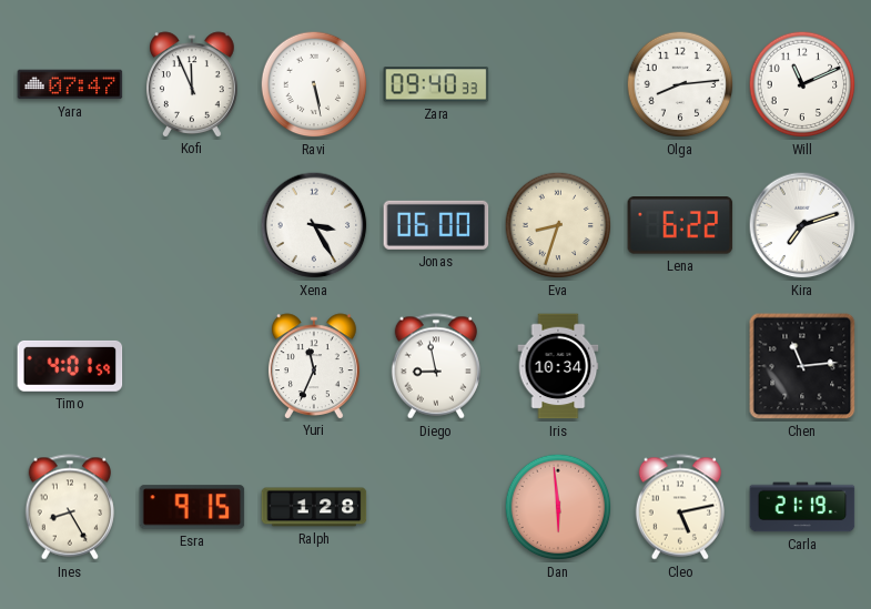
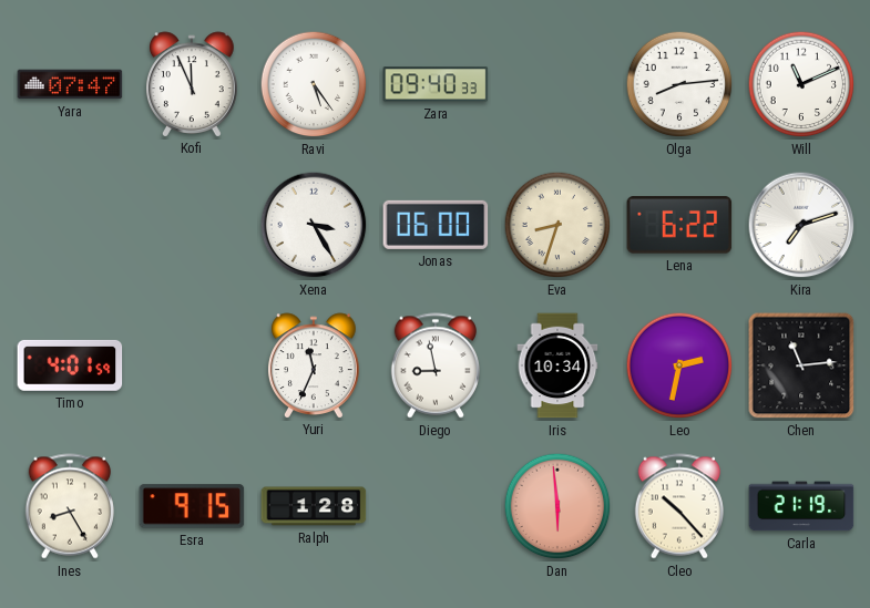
Ravi: 5:28 -> 5:24
Leo: none -> 2:32
Cleo: 5:13 -> 10:23
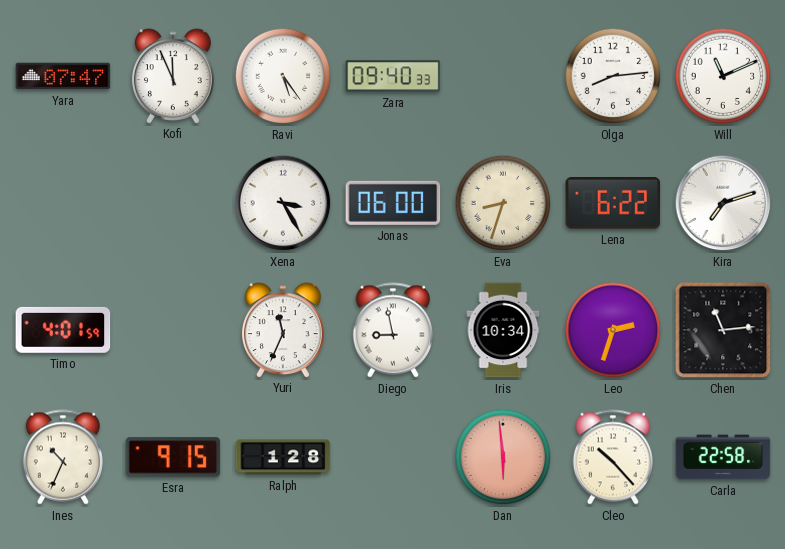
Leo: 2:32 -> 2:33
Ines: 8:25 -> 10:34
Carla: 21:19 -> 22:58
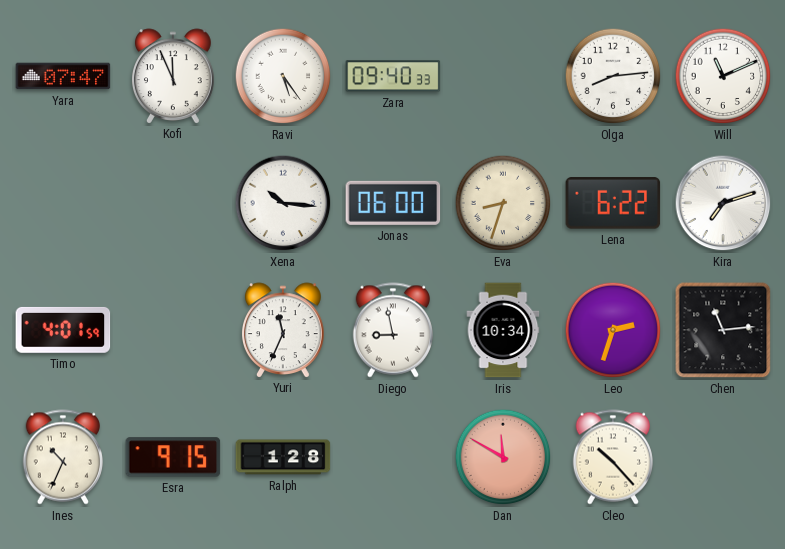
Xena: 3:25 -> 10:16
Dan: 5:59 -> 11:50
Carla: 22:58 -> none
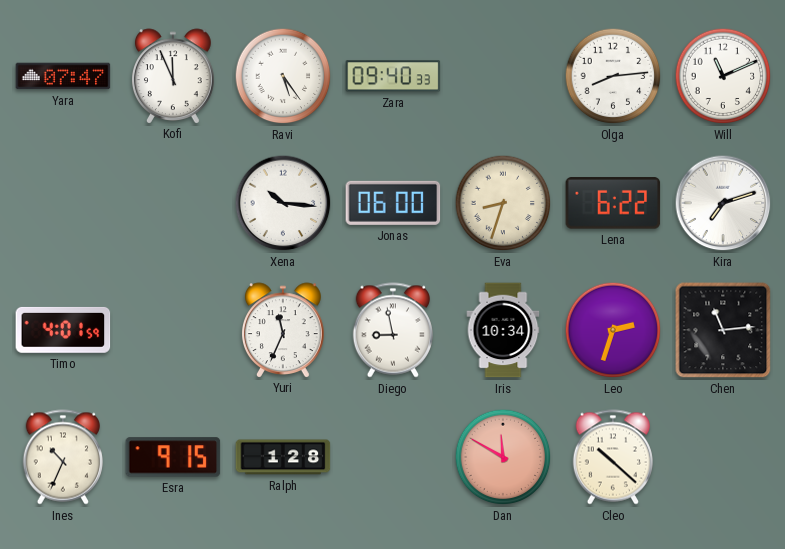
Cleo: 10:23 -> 10:22
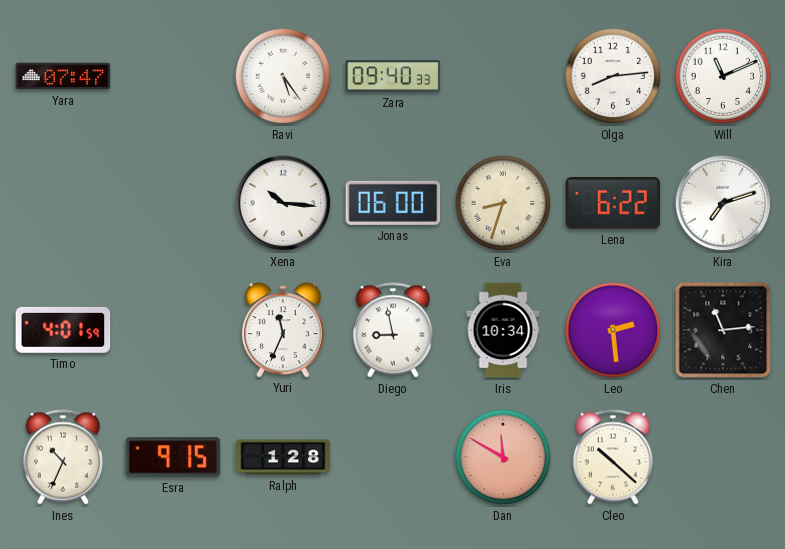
Kofi: 11:56 -> none
Leo: 2:33 -> 2:29
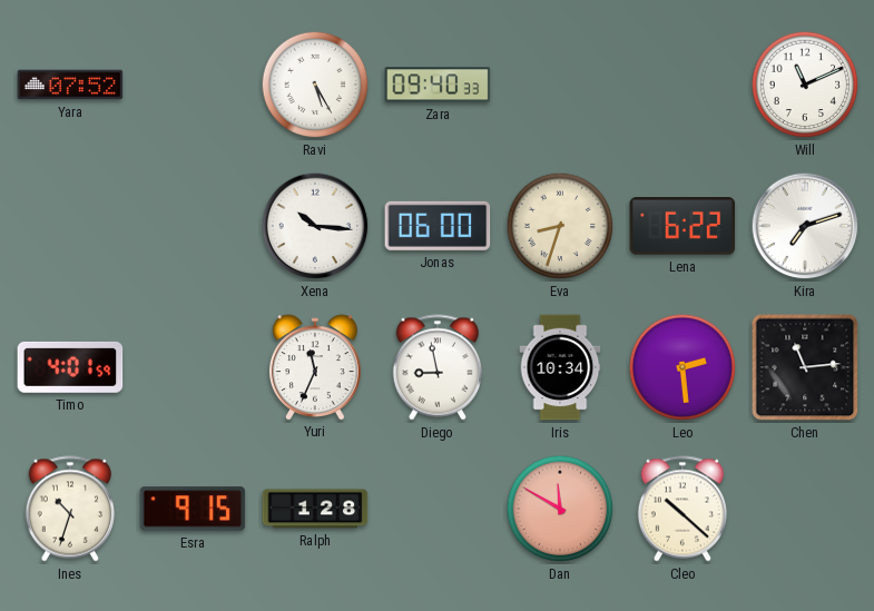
Yara: 07:47 -> 07:52
Ravi: 5:24 -> 5:25
Olga: 8:14 -> none
Ines: 10:34 -> 10:33
